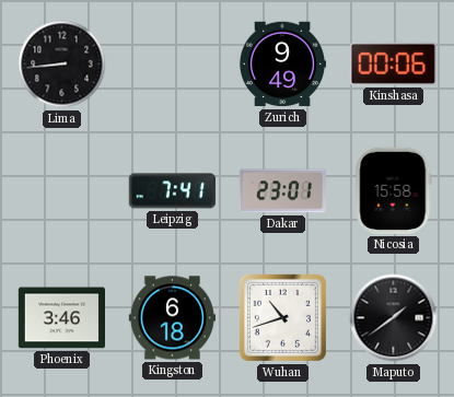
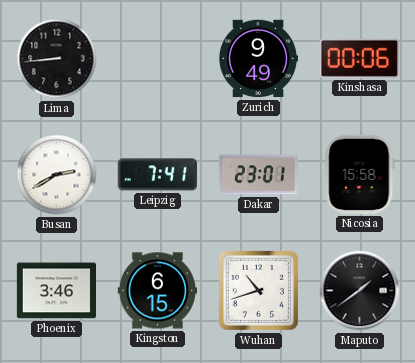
Busan: none -> 2:40
Kingston: 6:18 -> 6:15
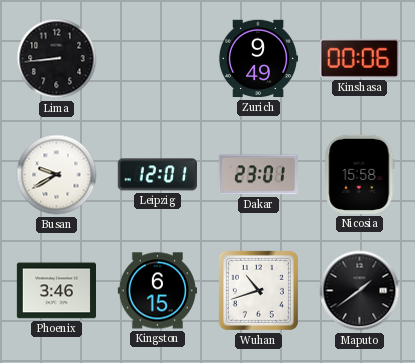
Busan: 2:40 -> 9:40
Leipzig: 7:41 -> 12:01
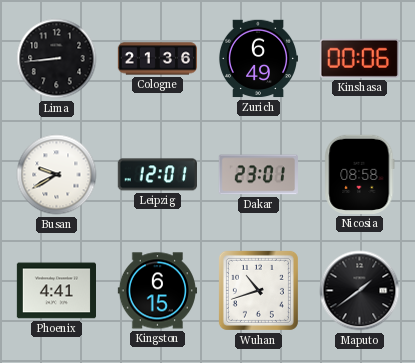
Cologne: none -> 21:36
Zurich: 9:49 -> 6:49
Nicosia: 15:58 -> 08:58
Phoenix: 3:46 -> 4:41
